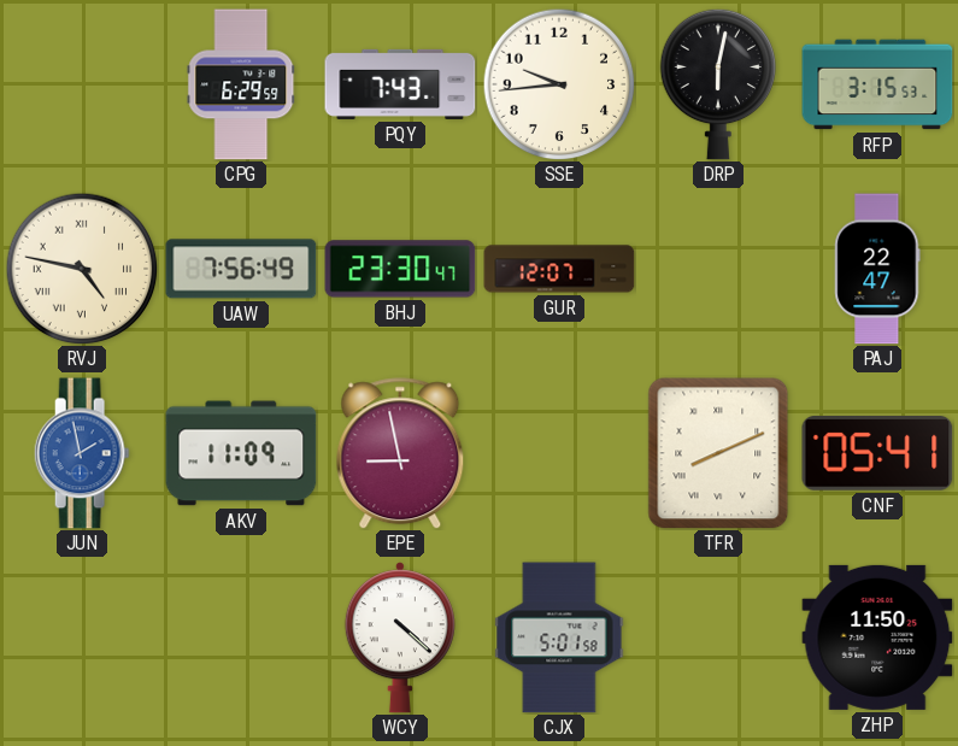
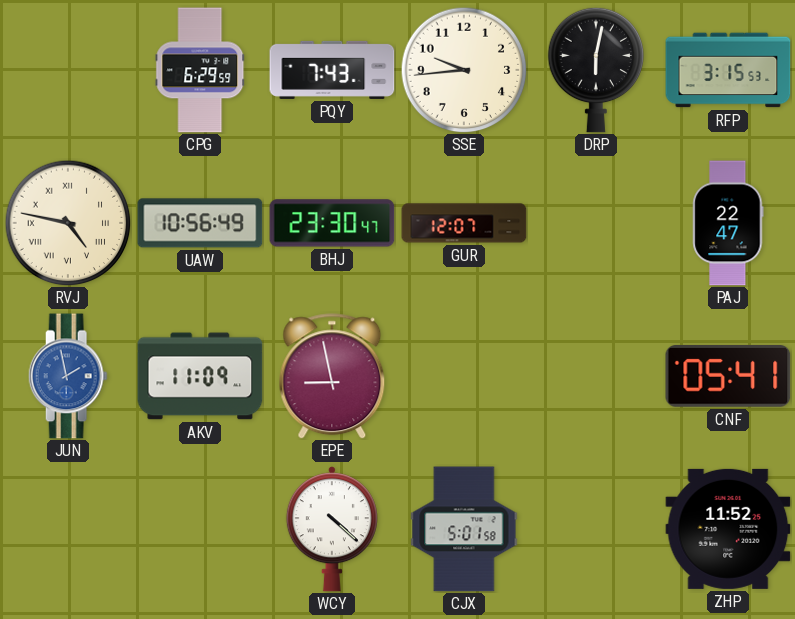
UAW: 7:56 -> 10:56
TFR: 8:11 -> none
ZHP: 11:50 -> 11:52
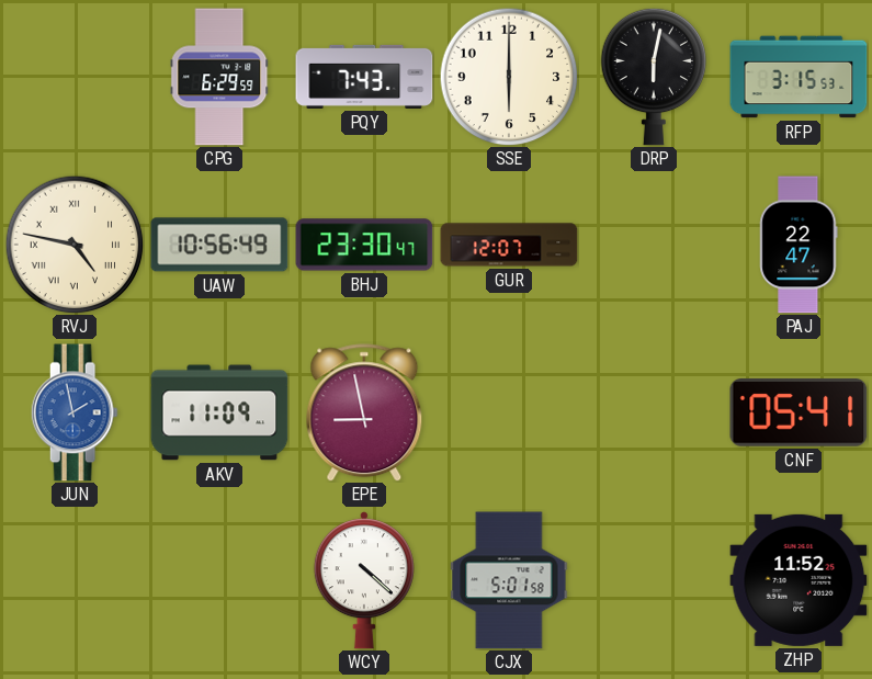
SSE: 9:44 -> 6:00
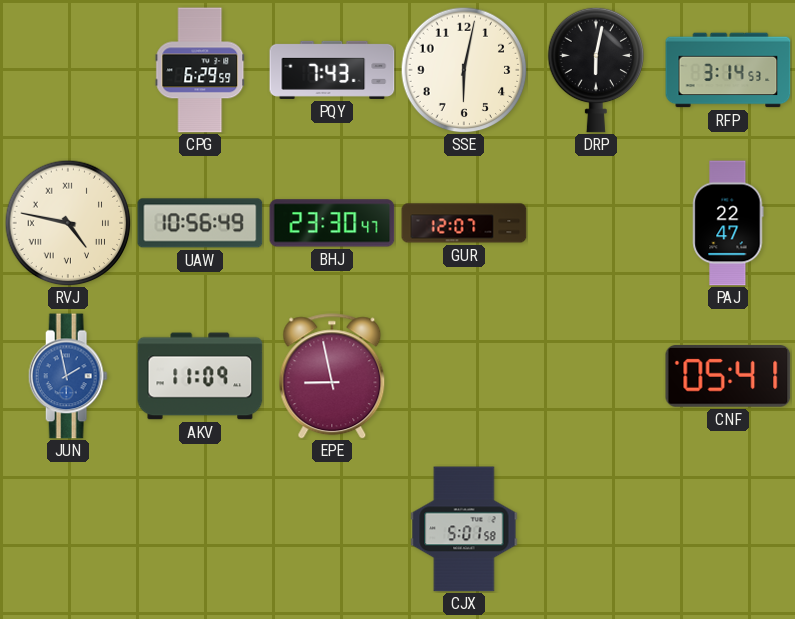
SSE: 6:00 -> 6:02
RFP: 3:15 -> 3:14
WCY: 4:22 -> none
ZHP: 11:52 -> none
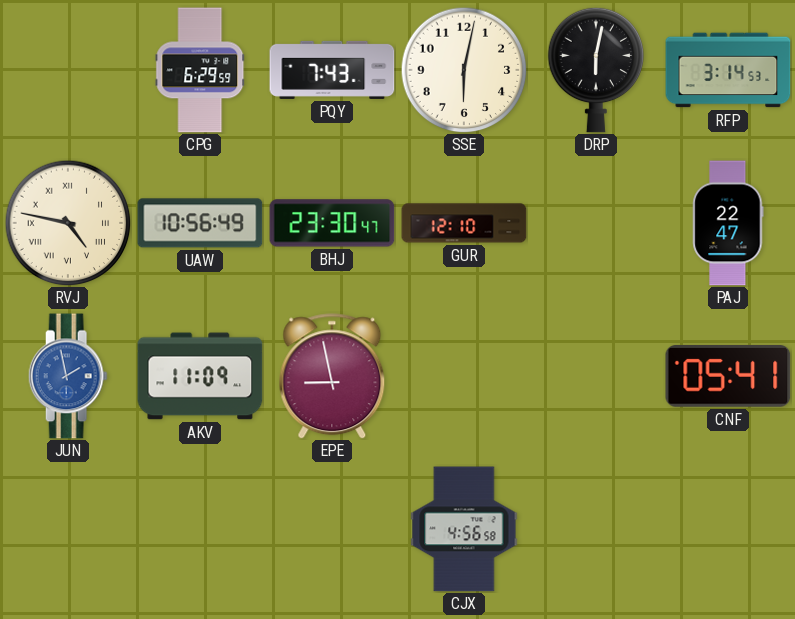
GUR: 12:07 -> 12:10
CJX: 5:01 -> 4:56
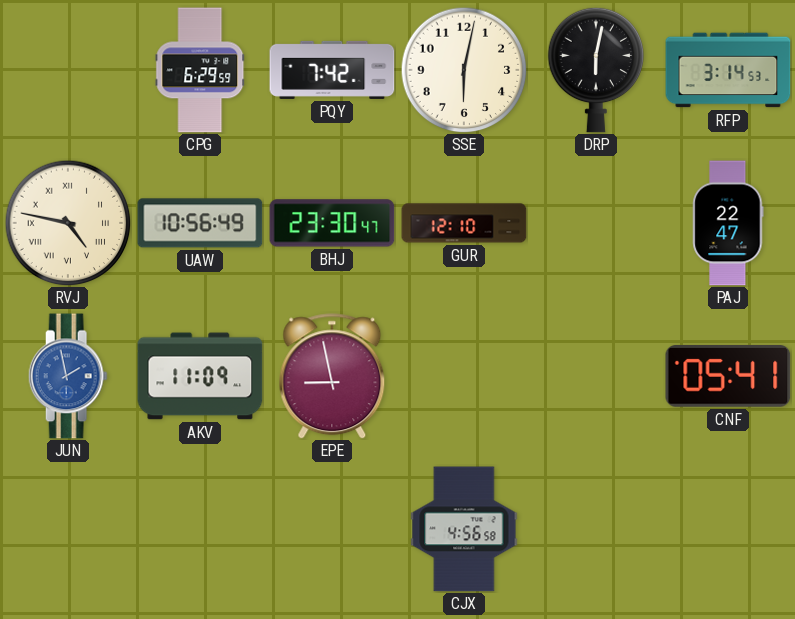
PQY: 7:43 -> 7:42
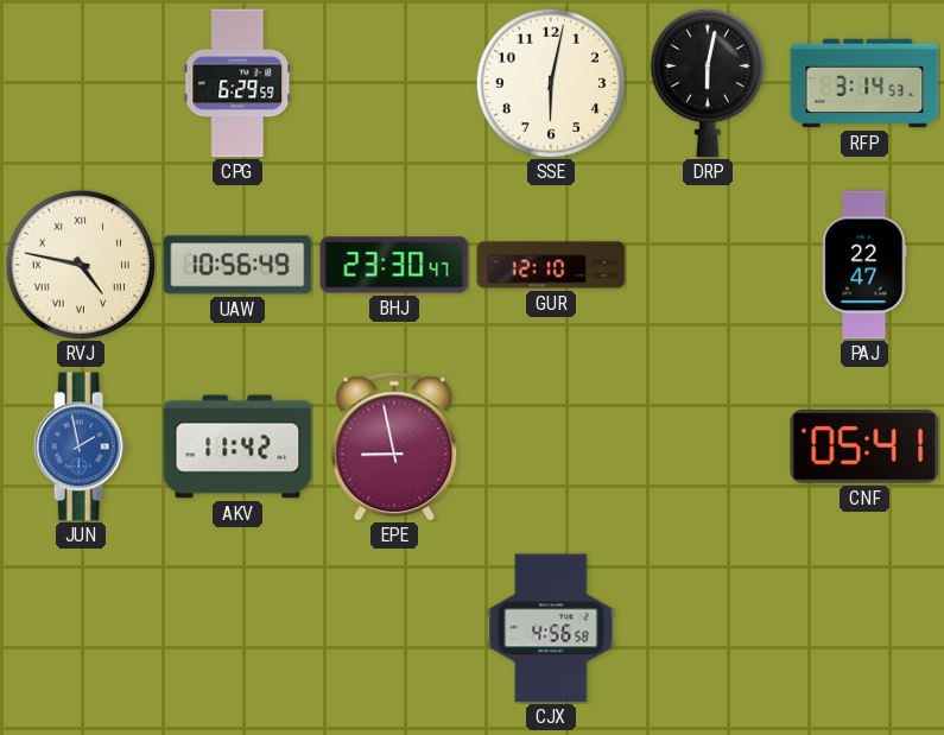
PQY: 7:42 -> none
AKV: 11:09 -> 11:42
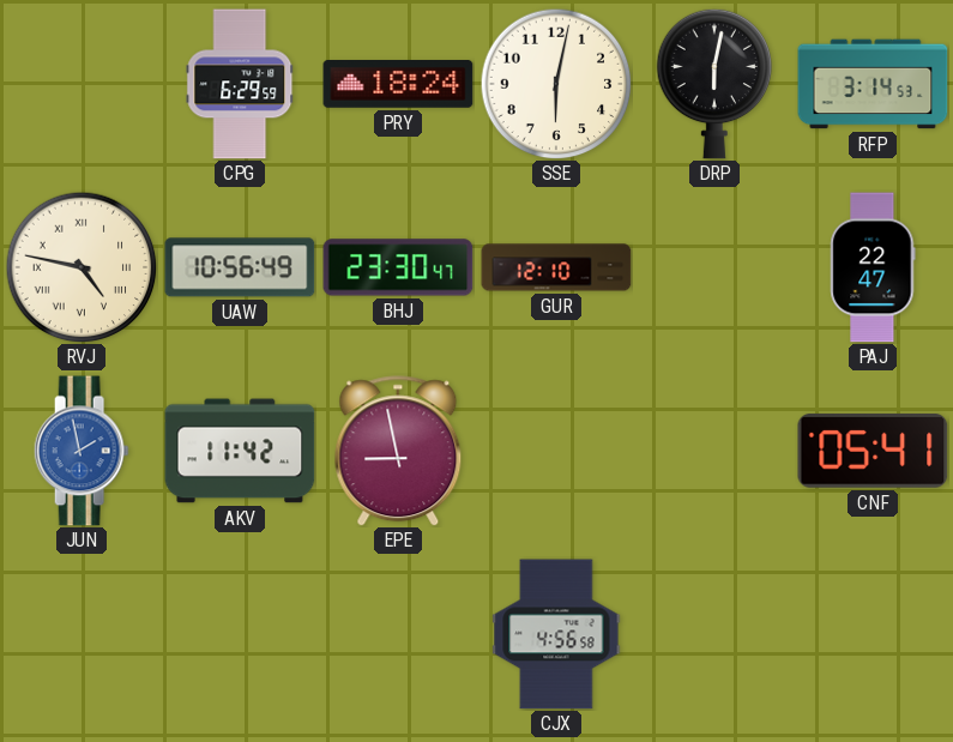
PRY: none -> 18:24
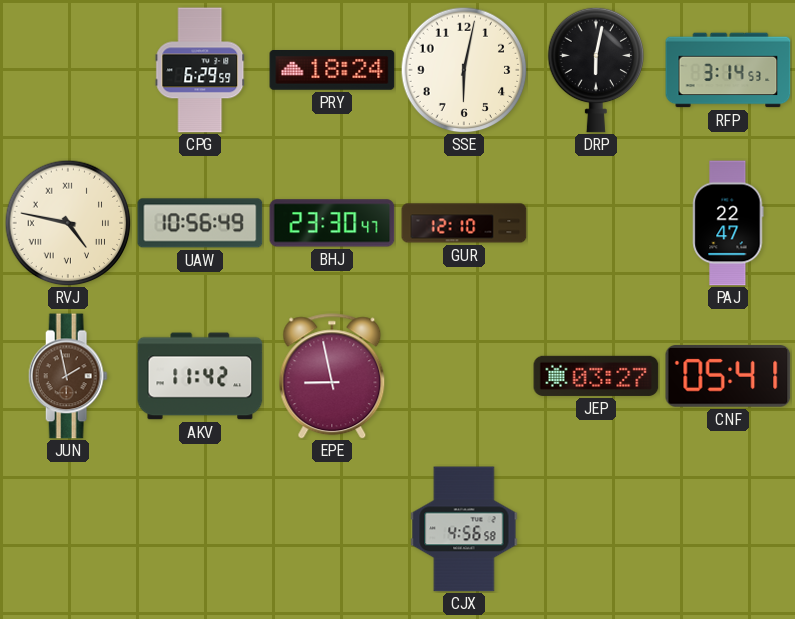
JUN dial: blue -> brown
JEP: none -> 03:27
